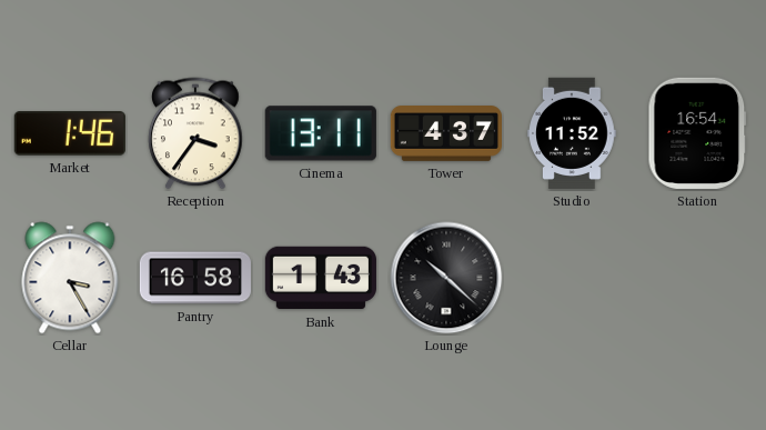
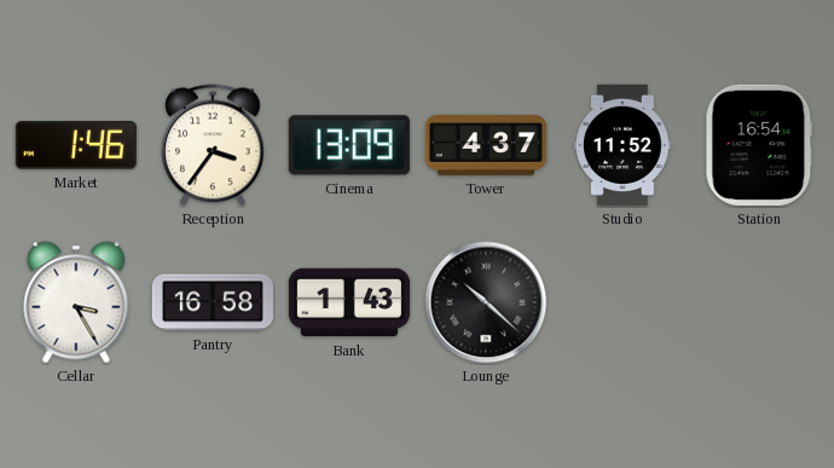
Cinema: 13:11 -> 13:09
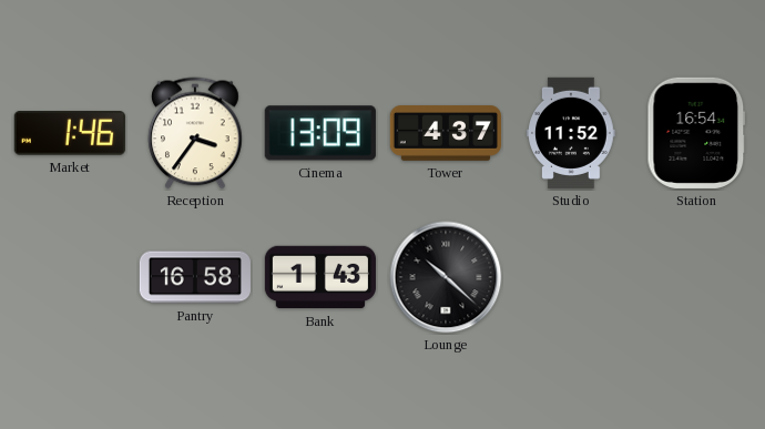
Cellar: 3:25 -> none
